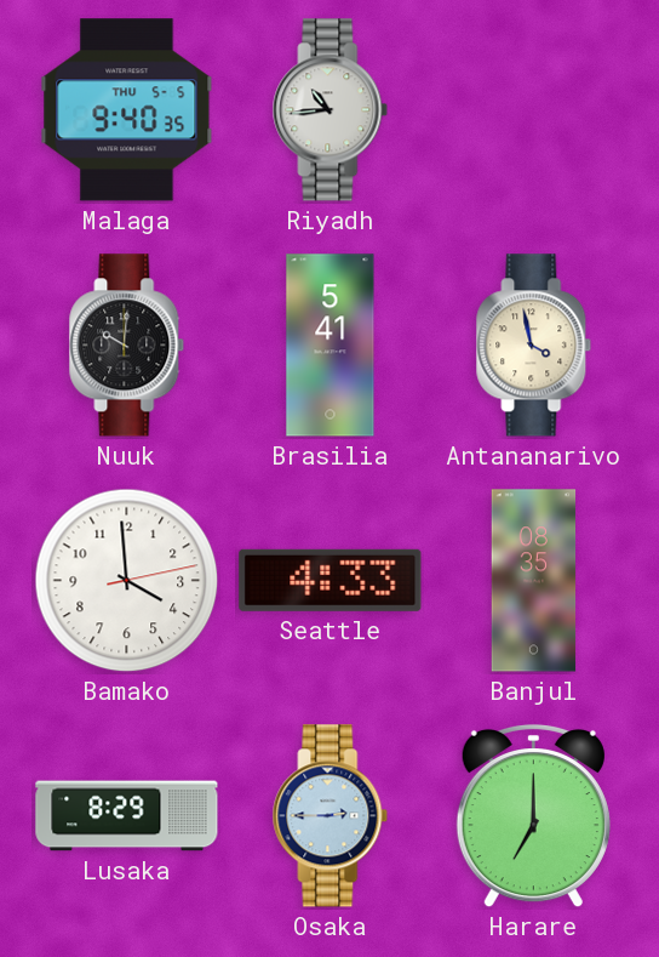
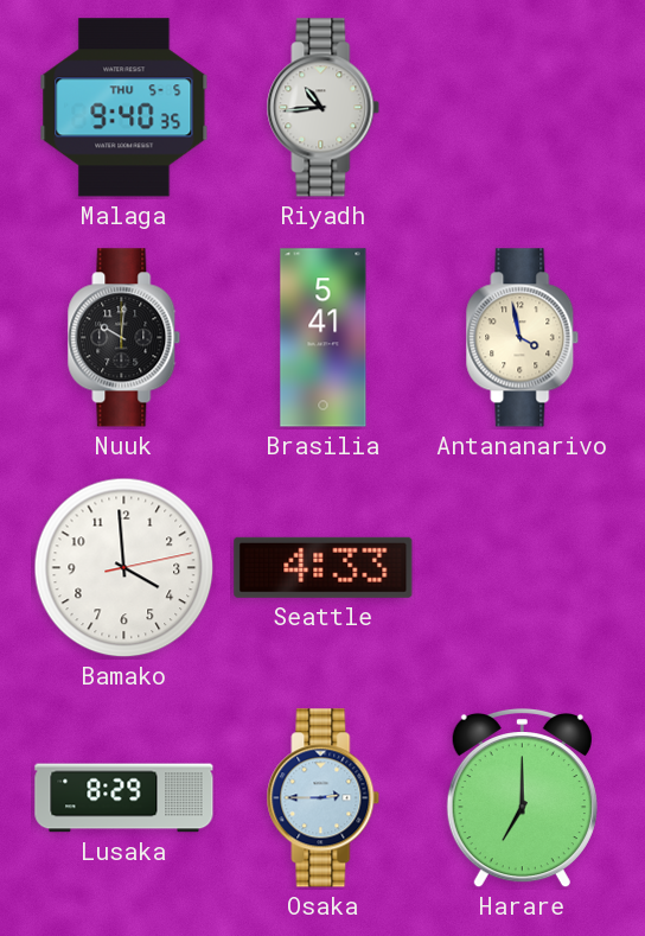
Banjul: 08:35 -> none
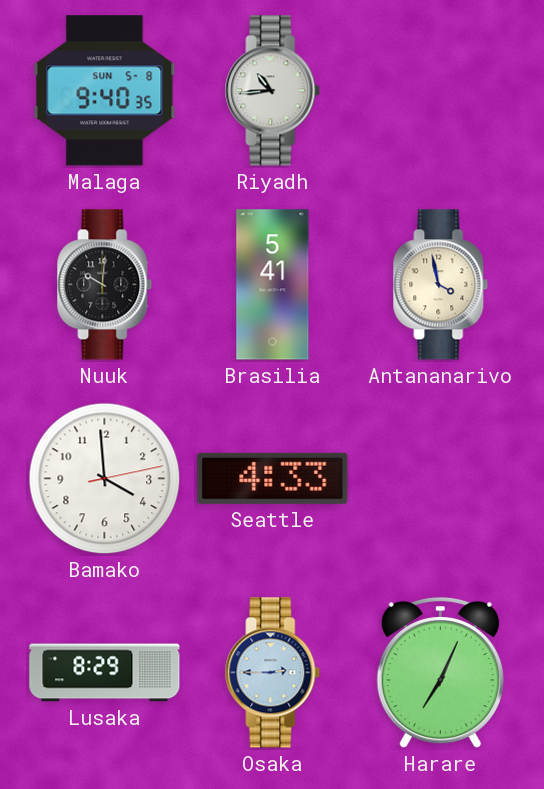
Malaga date: THU 5-5 -> SUN 5-8
Harare: 7:00 -> 7:04
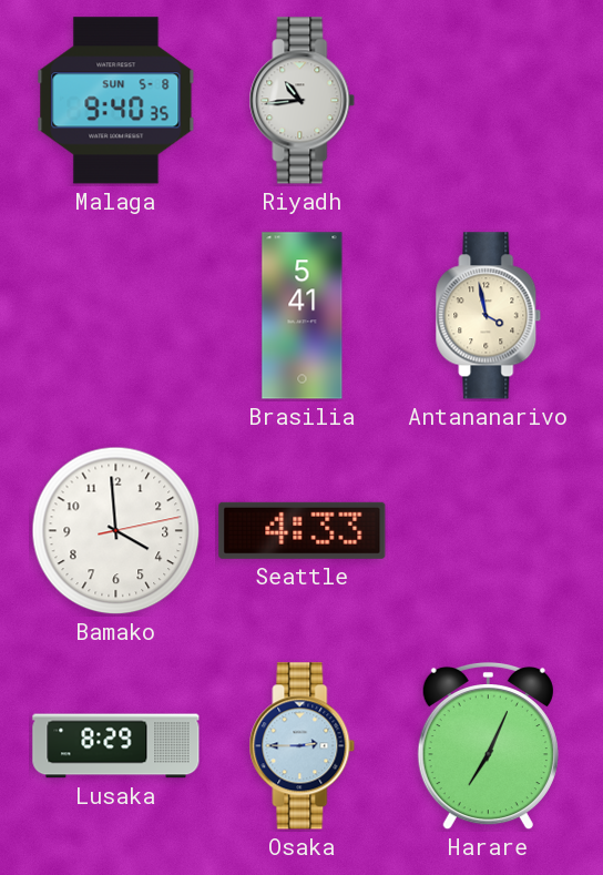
Nuuk: 10:01 -> none
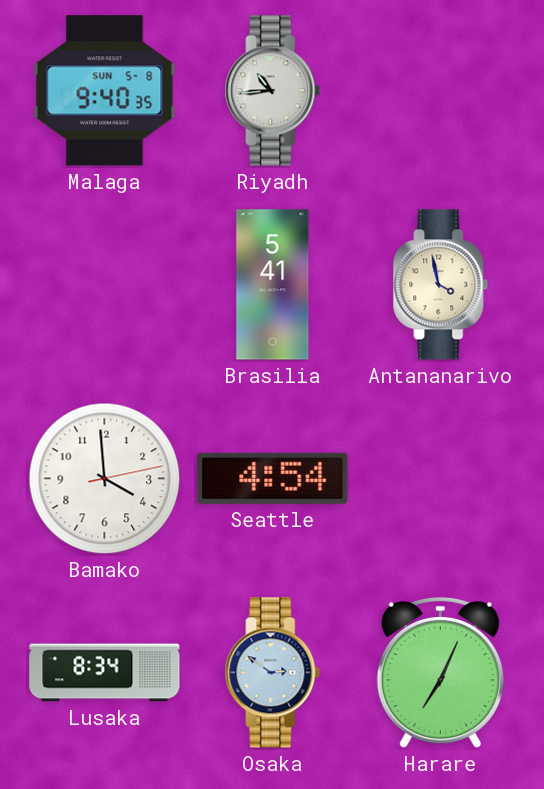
Seattle: 4:33 -> 4:54
Lusaka: 8:29 -> 8:34
Osaka: 2:45 -> 2:51
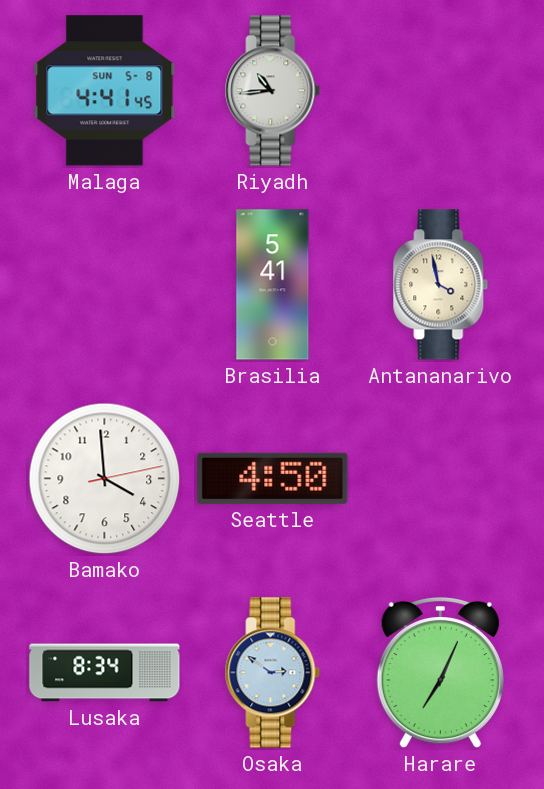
Malaga: 9:40 -> 4:41
Seattle: 4:54 -> 4:50
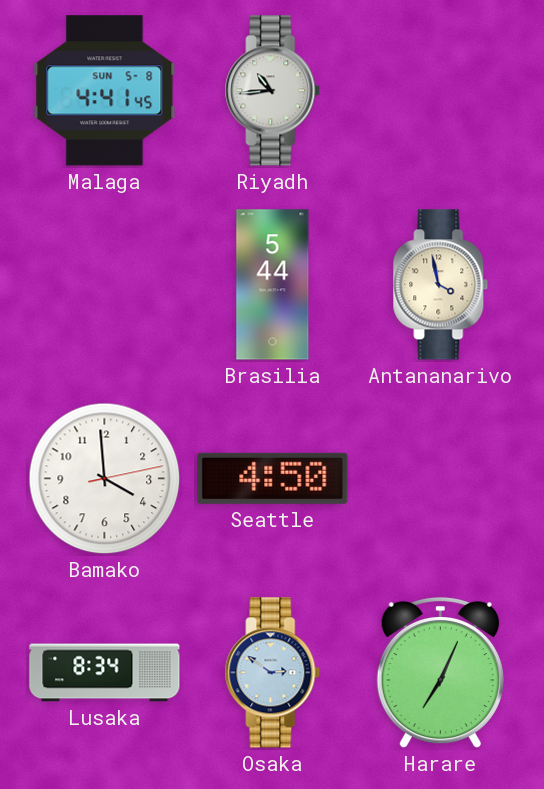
Brasilia: 5:41 -> 5:44
